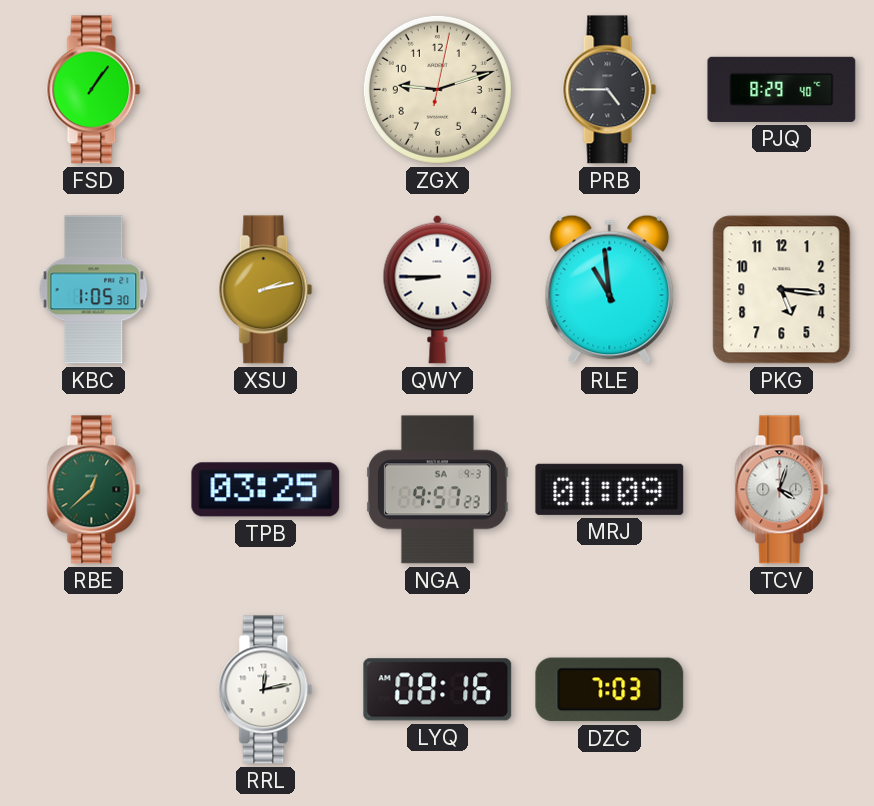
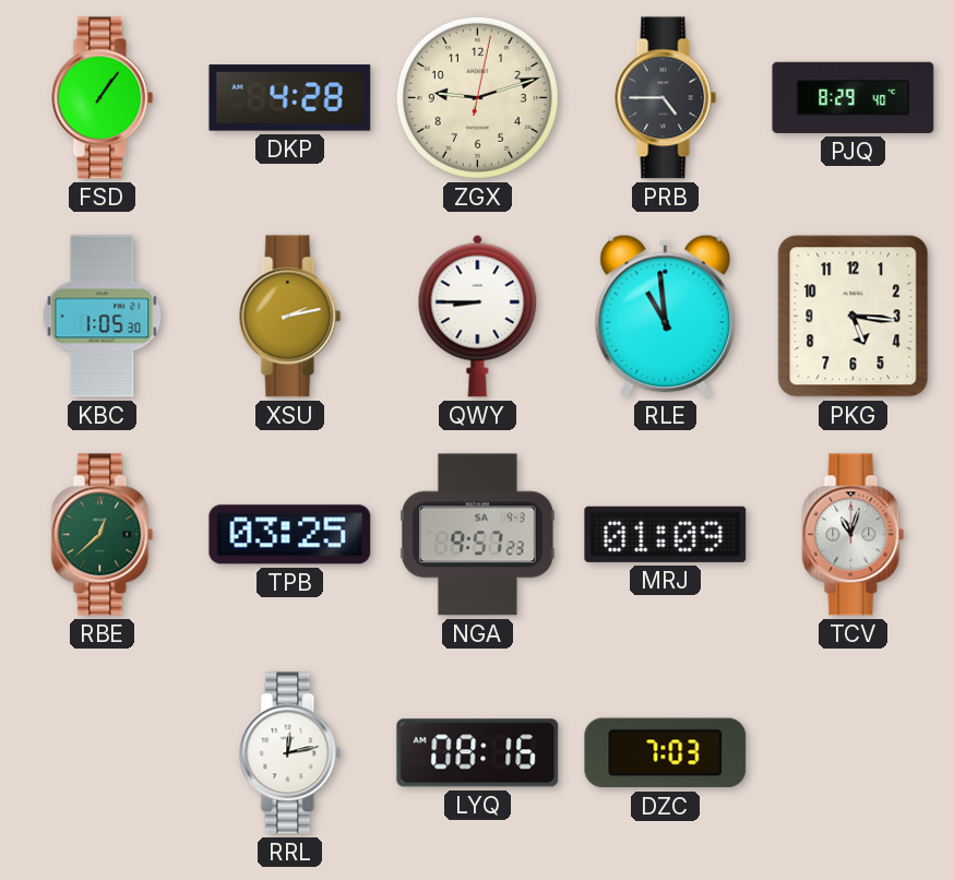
DKP: none -> 4:28
TCV: 4:03 -> 11:03
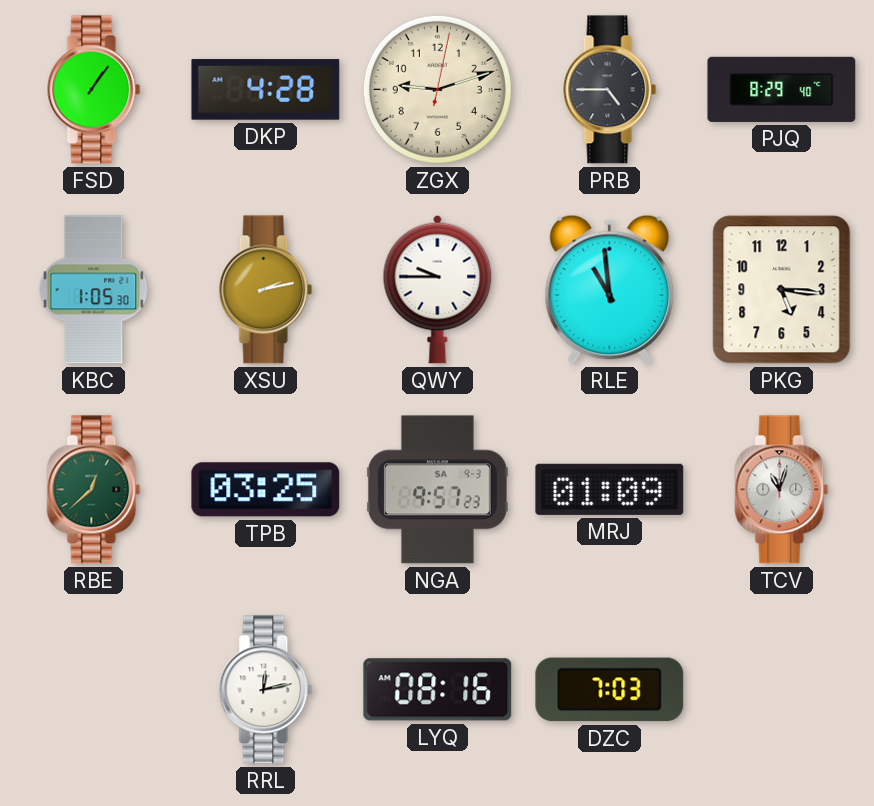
QWY: 8:45 -> 9:45
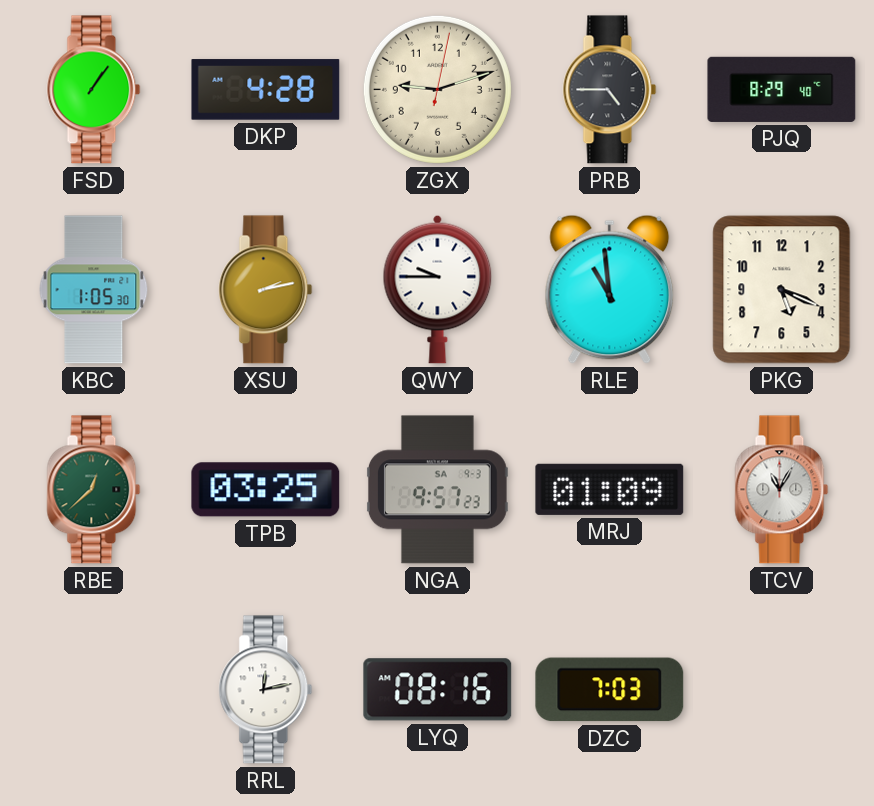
PKG: 5:16 -> 5:19
TCV: 11:03 -> 11:05
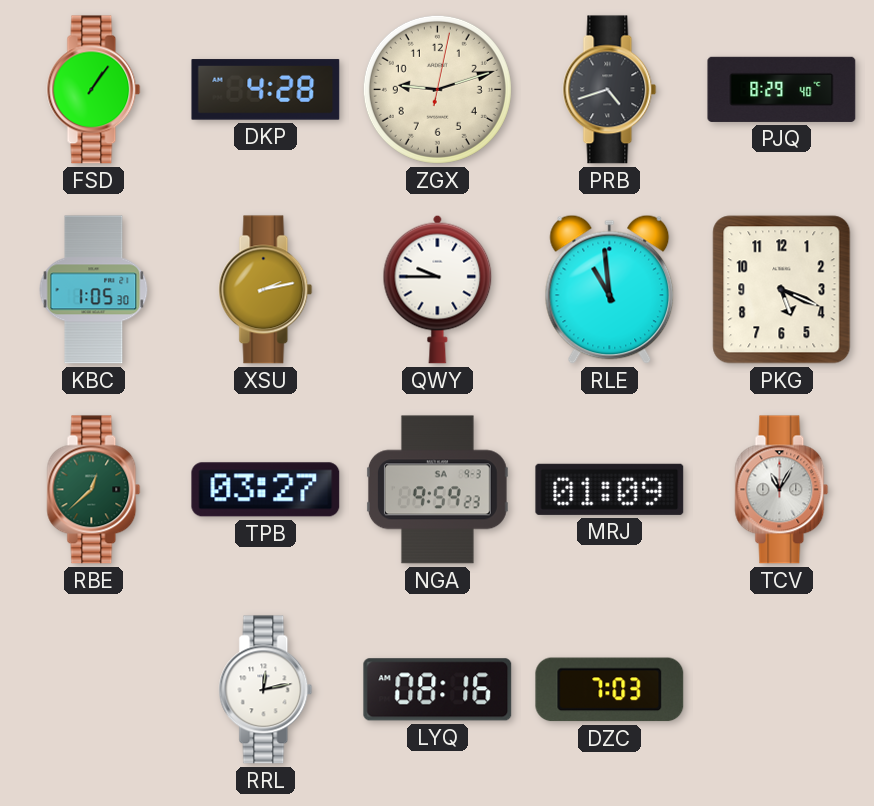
PRB: 4:45 -> 4:42
TPB: 03:25 -> 03:27
NGA: 9:57 -> 9:59
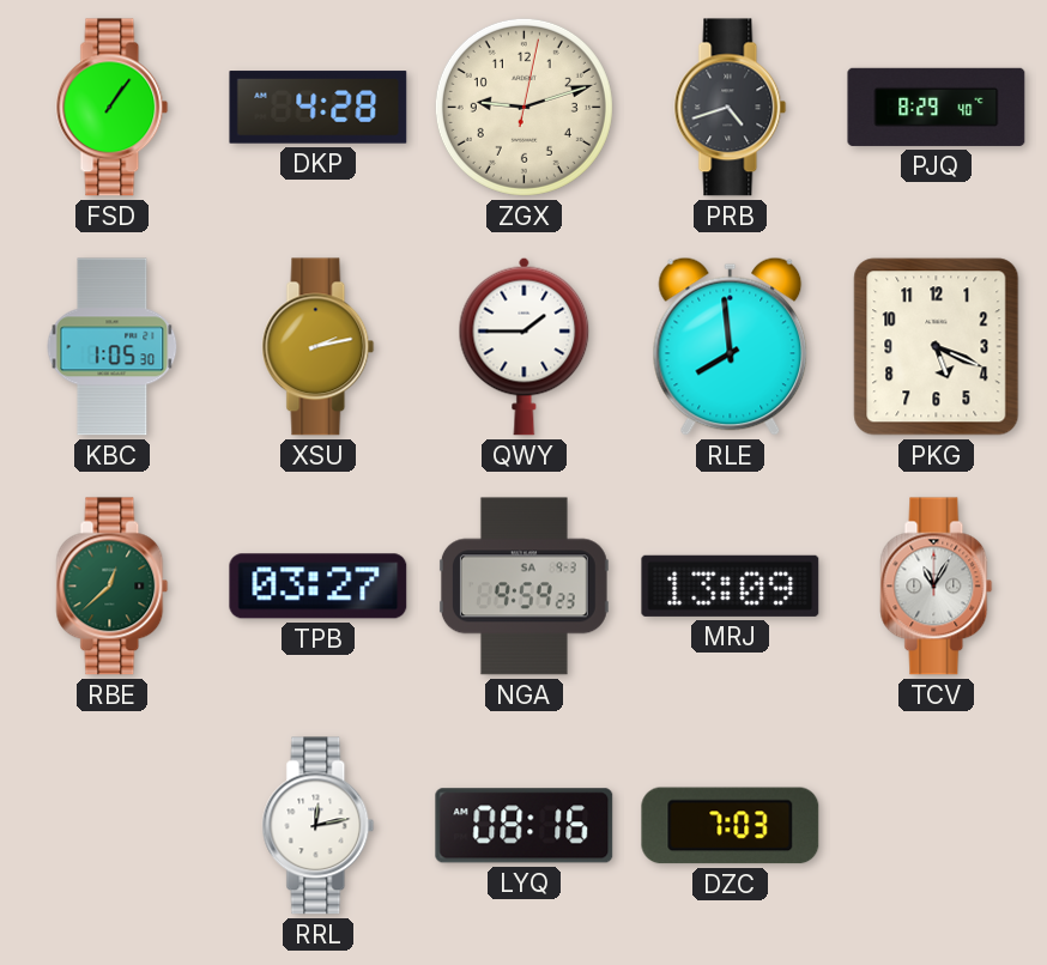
QWY: 9:45 -> 1:45
RLE: 10:59 -> 7:59
MRJ: 01:09 -> 13:09
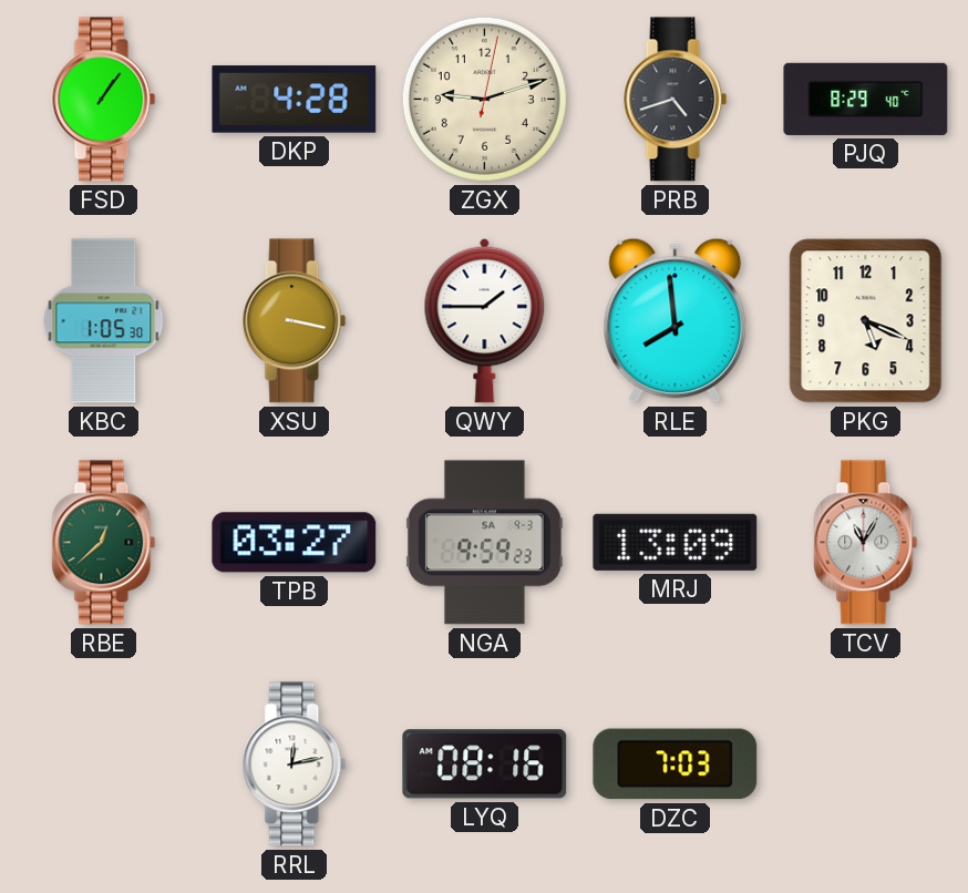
XSU: 2:13 -> 3:17
